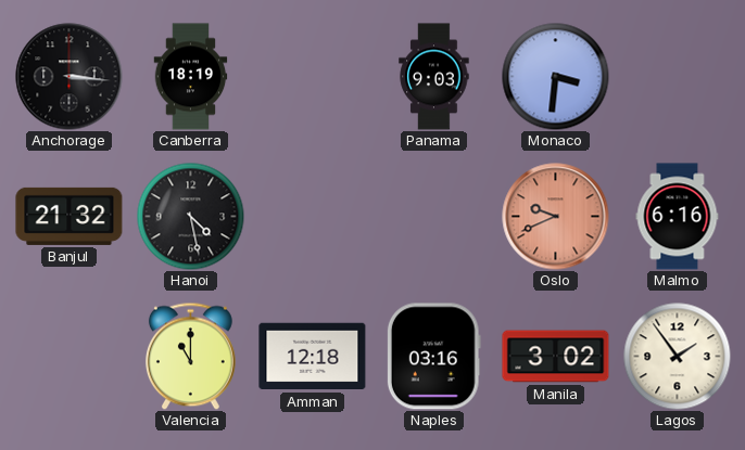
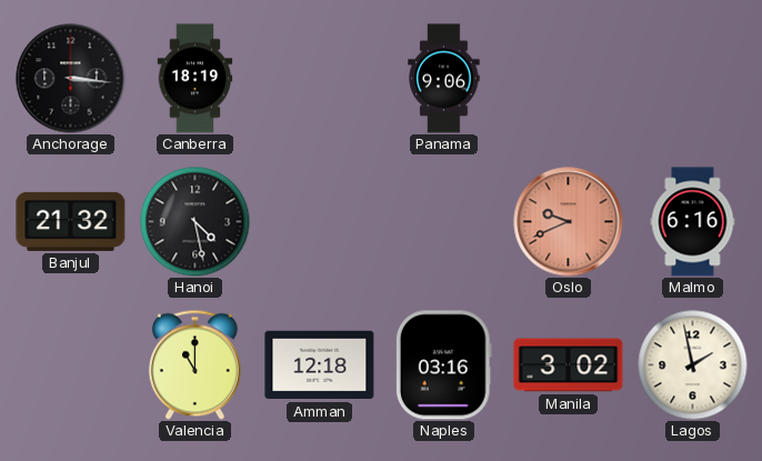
Panama: 9:03 -> 9:06
Monaco: 3:31 -> none
Lagos: 1:54 -> 1:58
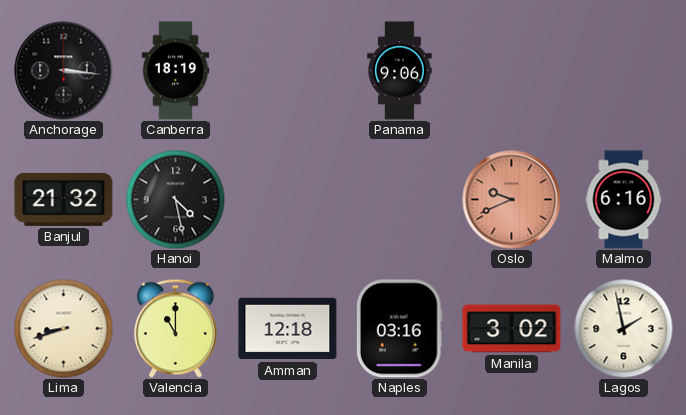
Lima: none -> 8:42
